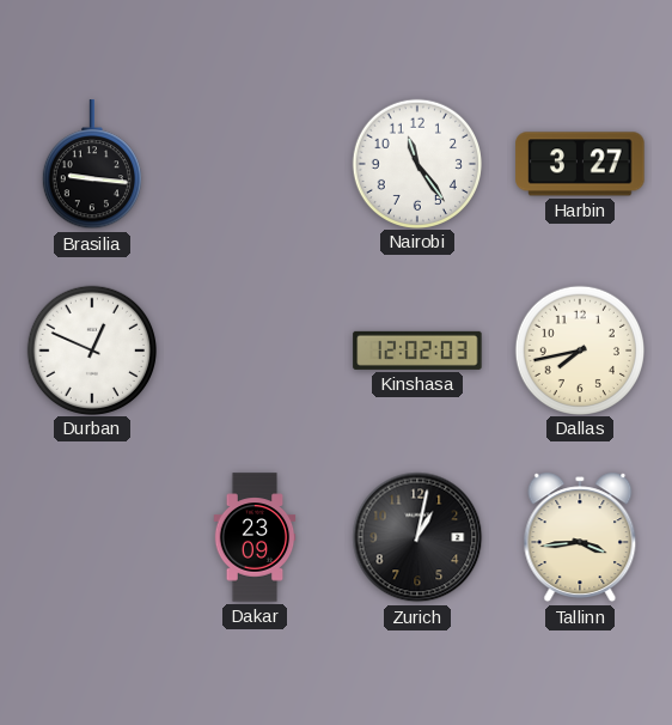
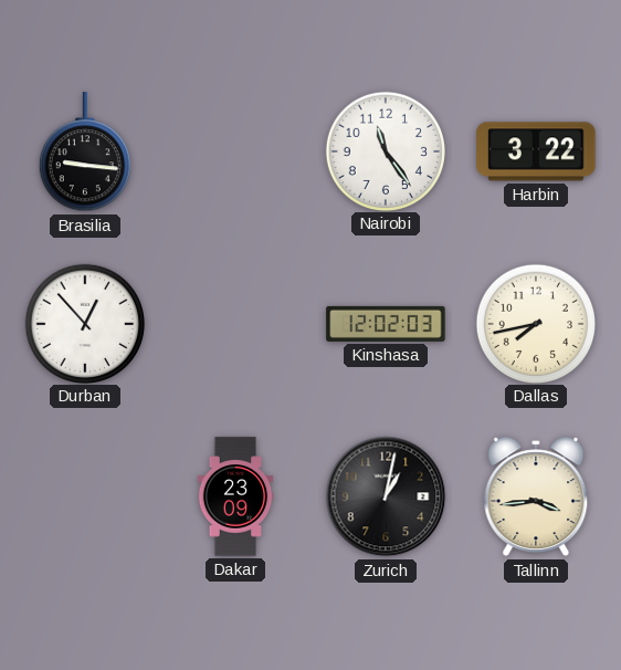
Harbin: 3:27 -> 3:22
Durban: 12:49 -> 12:53
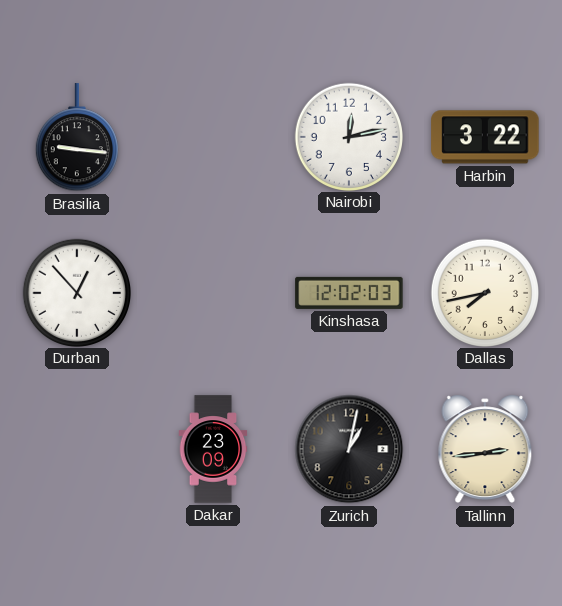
Nairobi: 11:24 -> 12:13
Tallinn: 3:44 -> 2:44
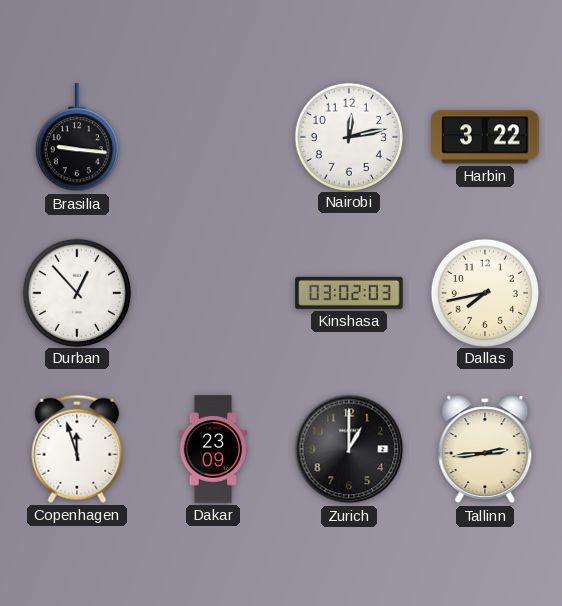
Kinshasa: 12:02 -> 03:02
Copenhagen: none -> 11:57
Zurich: 1:02 -> 1:00
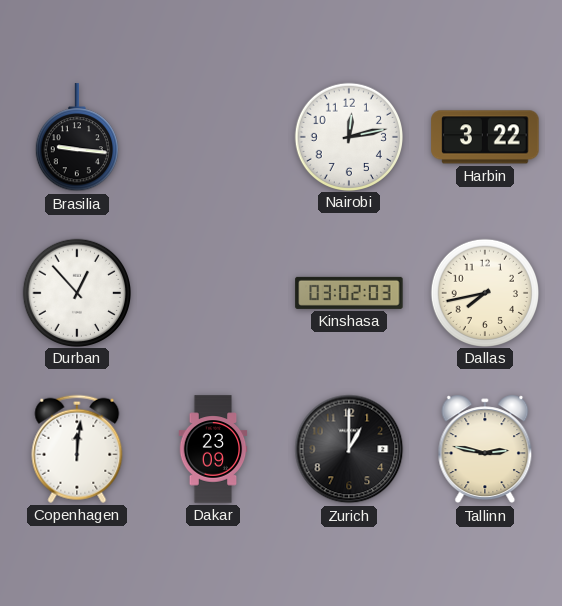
Copenhagen: 11:57 -> 12:01
Tallinn: 2:44 -> 2:47
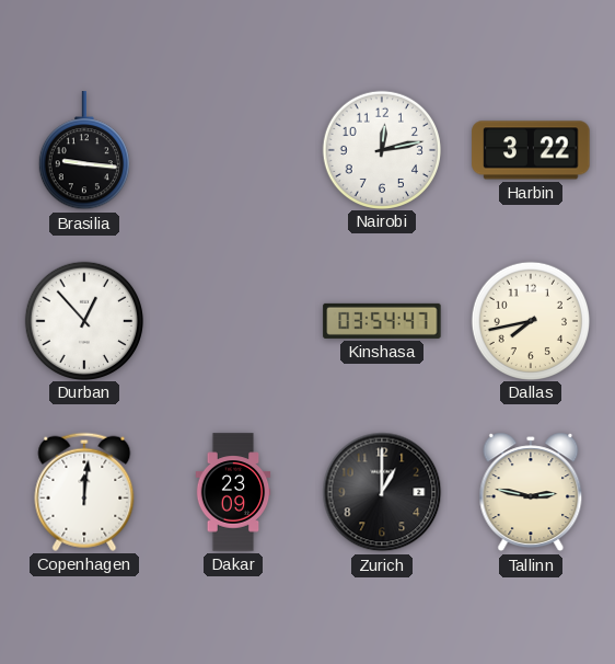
Kinshasa: 03:02 -> 03:54
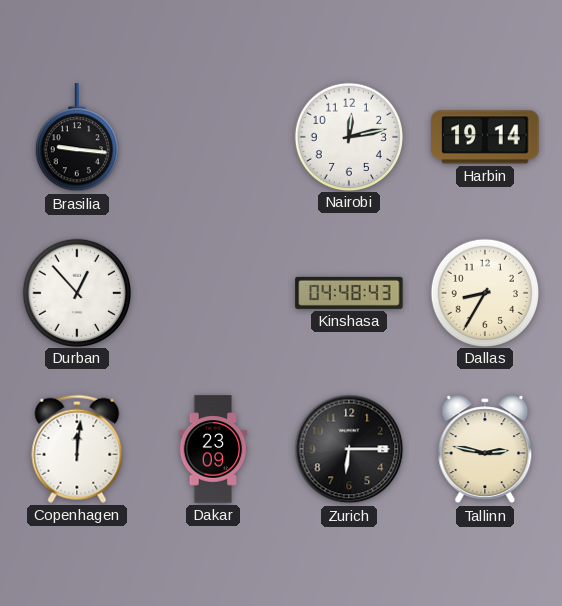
Harbin: 3:22 -> 19:14
Kinshasa: 03:54 -> 04:48
Dallas: 7:43 -> 8:35
Zurich: 1:00 -> 6:15
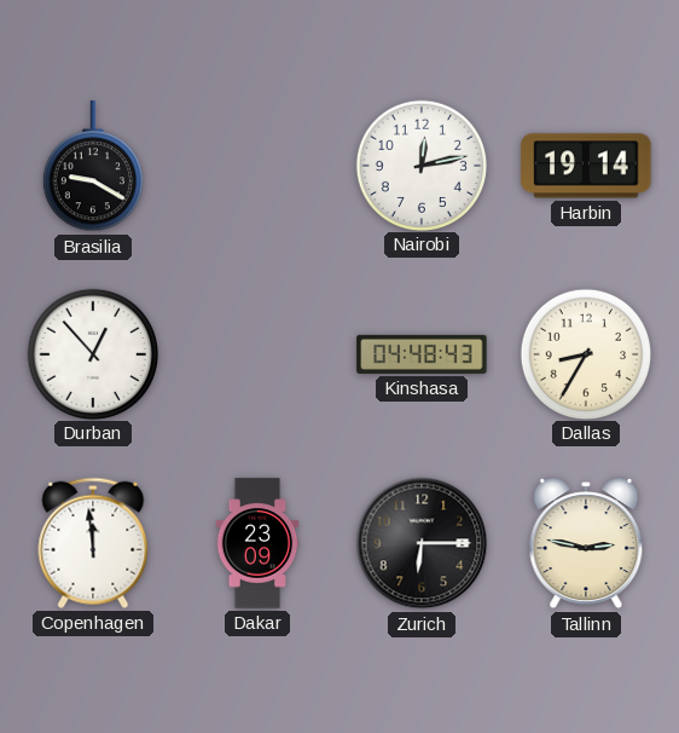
Brasilia: 9:16 -> 9:20
Copenhagen: 12:01 -> 11:59
